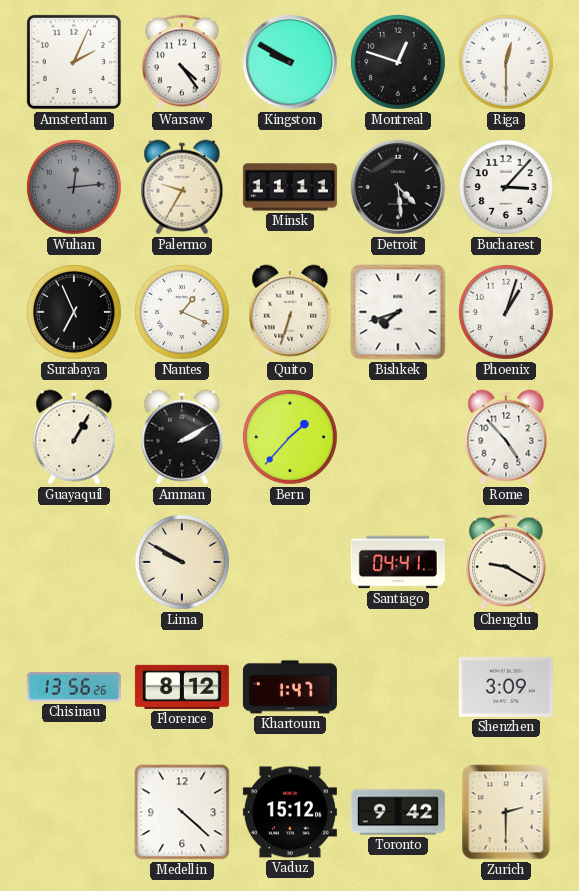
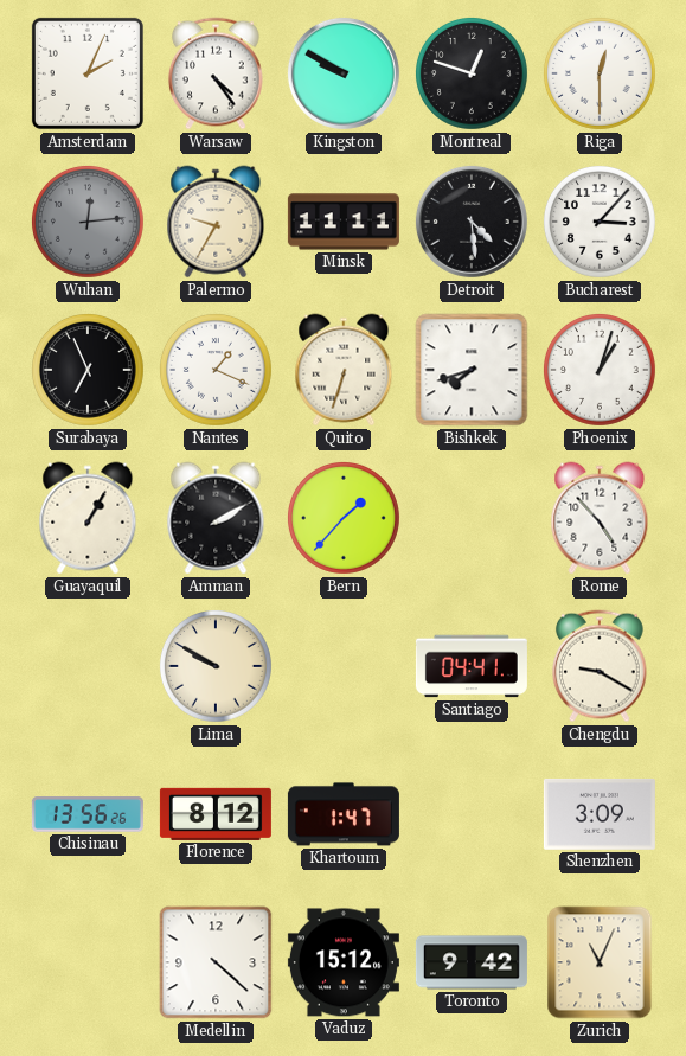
Zurich: 2:30 -> 11:04
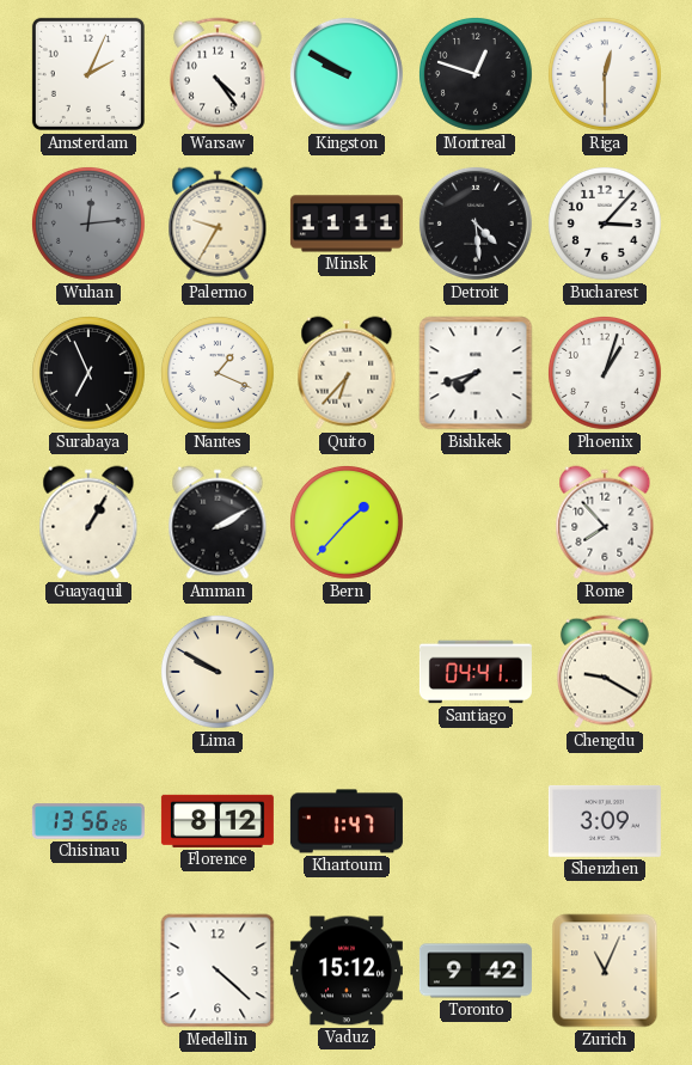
Quito: 6:33 -> 6:37
Rome: 4:53 -> 7:53
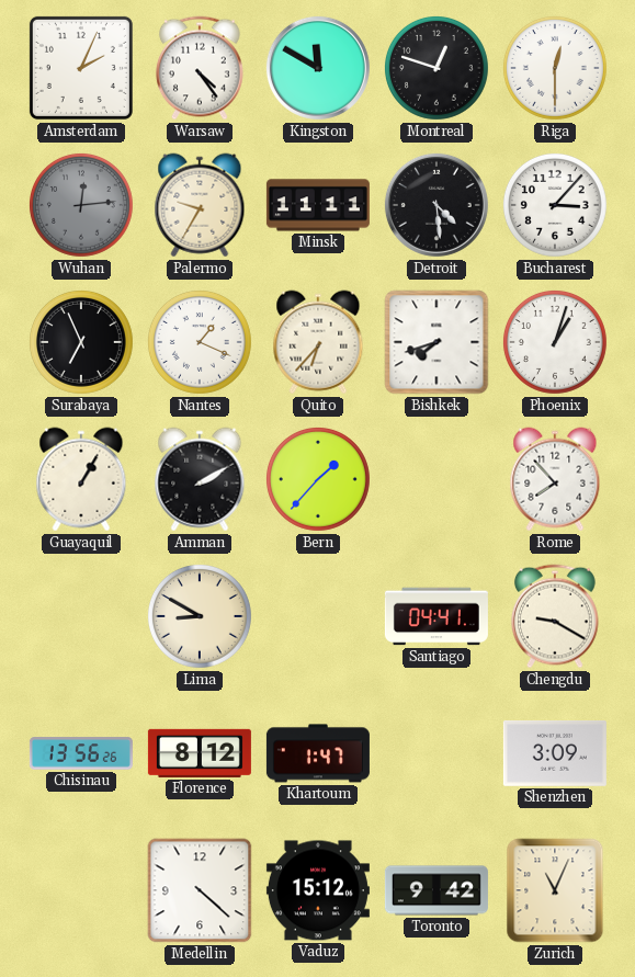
Kingston: 9:50 -> 11:50
Lima: 9:50 -> 8:50
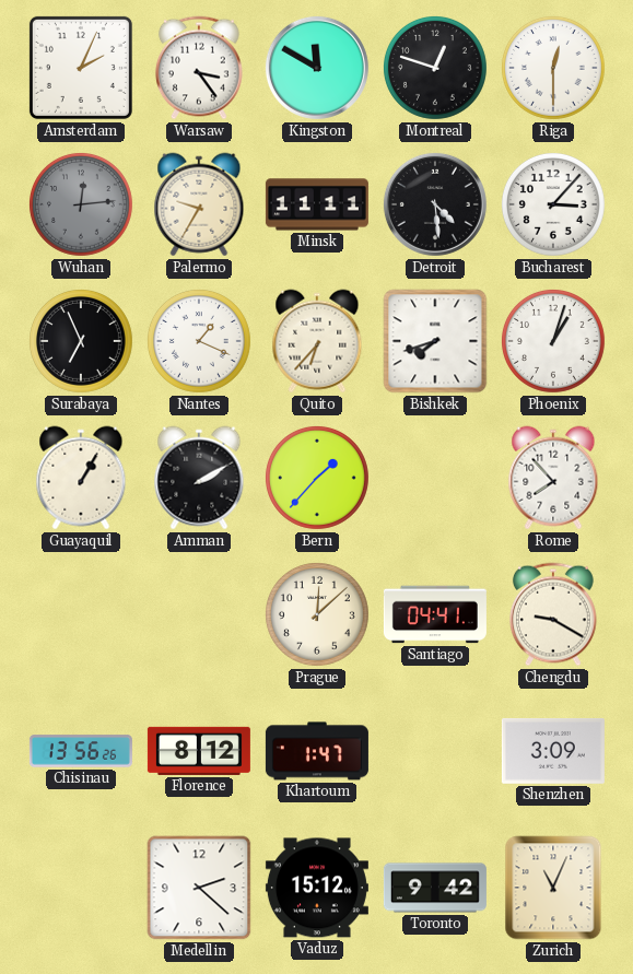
Warsaw: 4:24 -> 3:24
Lima: 8:50 -> none
Prague: none -> 12:08
Medellin: 4:22 -> 2:22
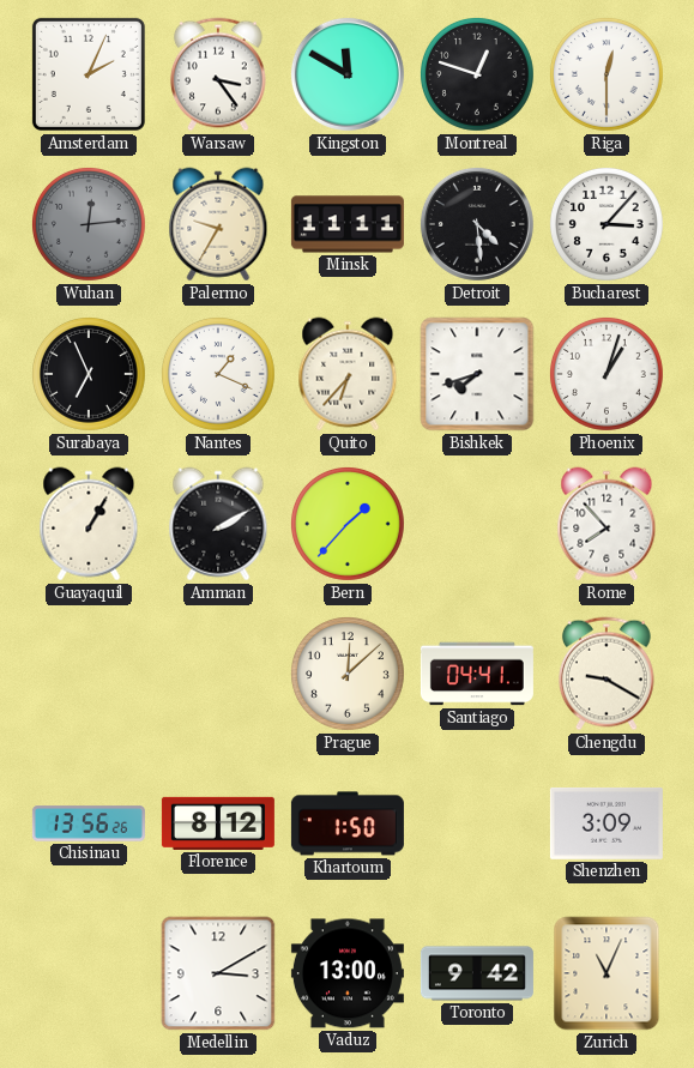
Khartoum: 1:47 -> 1:50
Medellin: 2:22 -> 3:10
Vaduz: 15:12 -> 13:00
